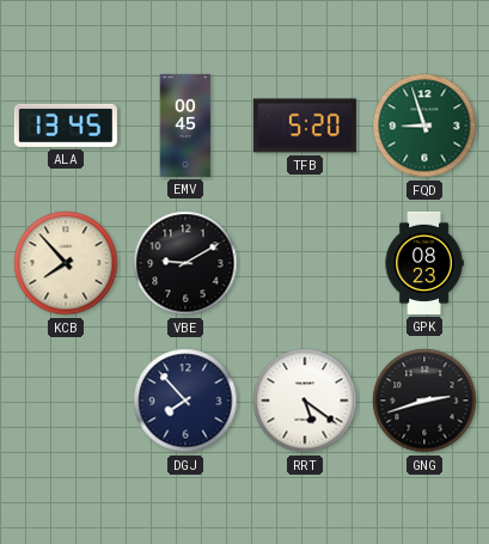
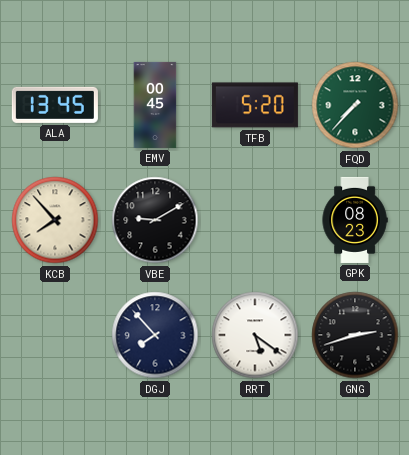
FQD: 8:57 -> 7:37
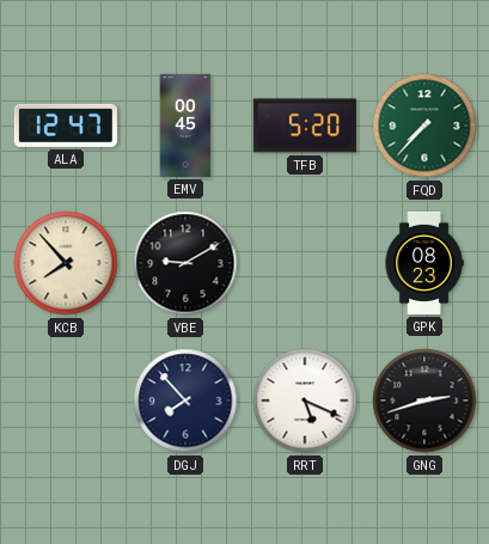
ALA: 13:45 -> 12:47
RRT: 5:21 -> 5:19
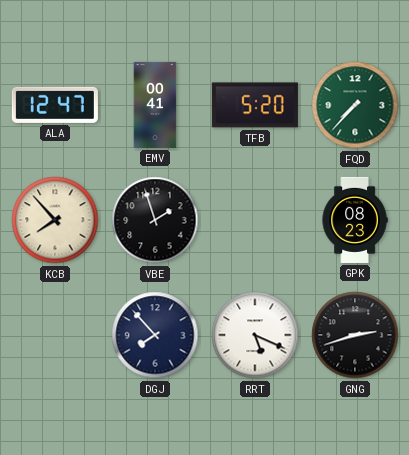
EMV: 00:45 -> 00:41
VBE: 9:10 -> 1:57
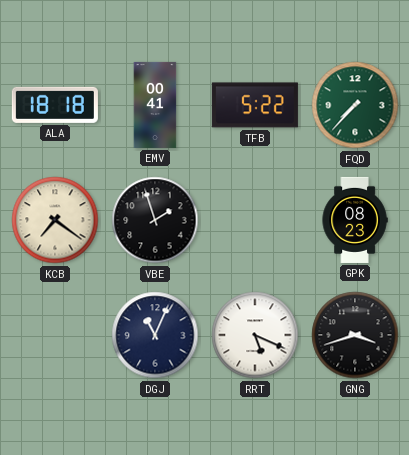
ALA: 12:47 -> 18:18
TFB: 5:20 -> 5:22
KCB: 7:53 -> 7:21
DGJ: 7:53 -> 11:04
GNG: 2:42 -> 3:42
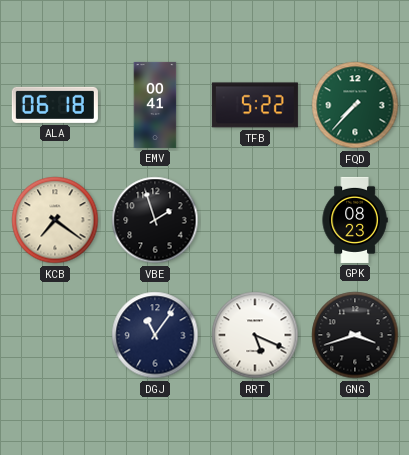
ALA: 18:18 -> 06:18
DGJ: 11:04 -> 11:06
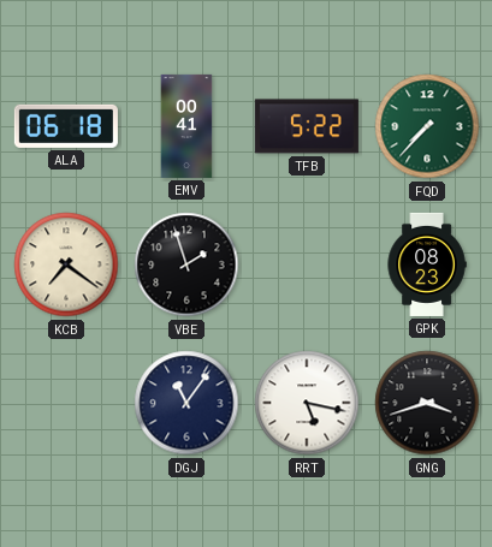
RRT: 5:19 -> 5:17
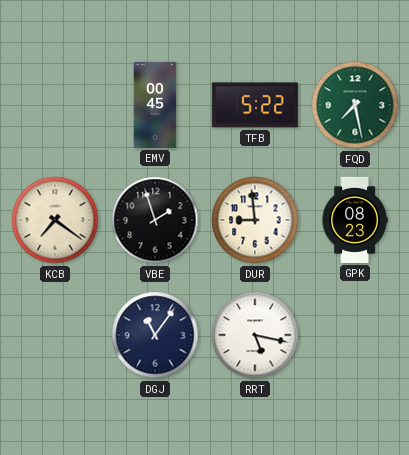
ALA: 06:18 -> none
EMV: 00:41 -> 00:45
FQD: 7:37 -> 7:28
DUR: none -> 8:59
GNG: 3:42 -> none
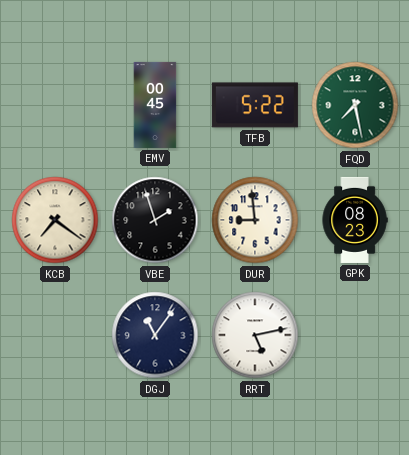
RRT: 5:17 -> 5:13
